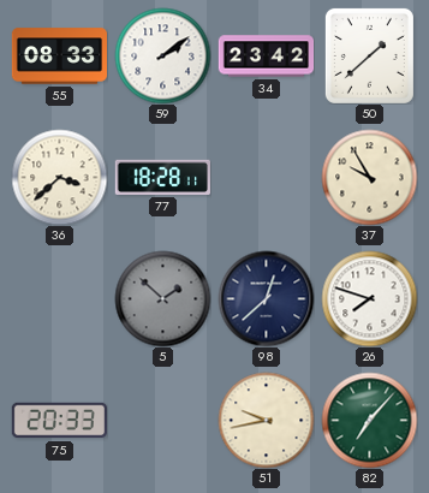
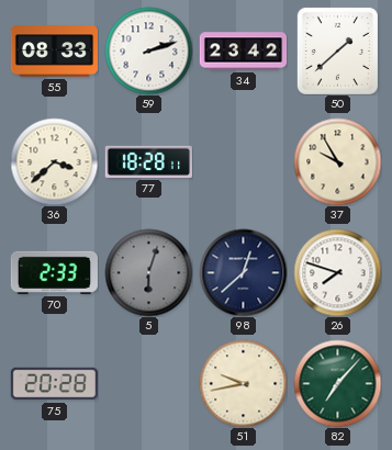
59: 2:09 -> 2:12
70: none -> 2:33
5: 1:52 -> 6:03
75: 20:33 -> 20:28
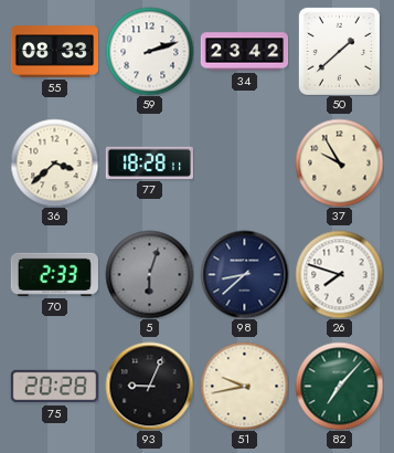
98: 12:38 -> 8:38
93: none -> 9:04
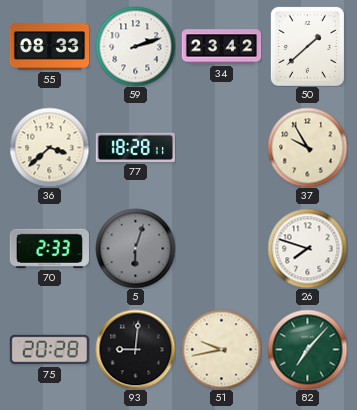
98: 8:38 -> none
93: 9:04 -> 9:01
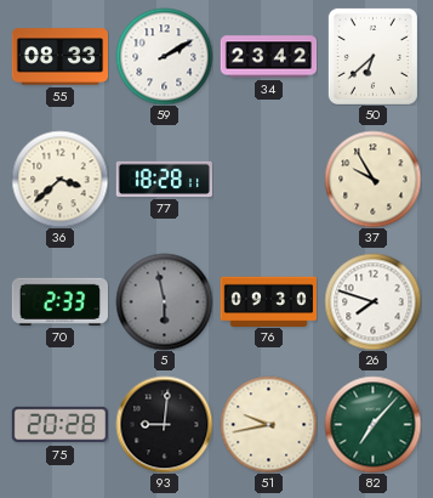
59: 2:12 -> 2:10
50: 1:38 -> 6:38
5: 6:03 -> 5:58
76: none -> 09:30
